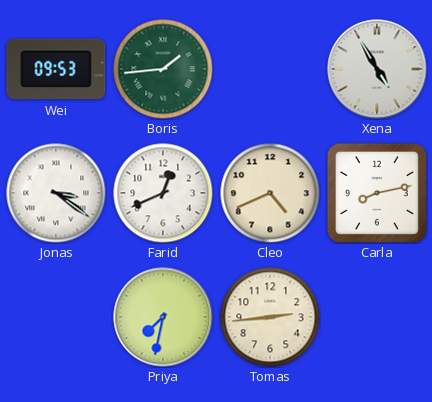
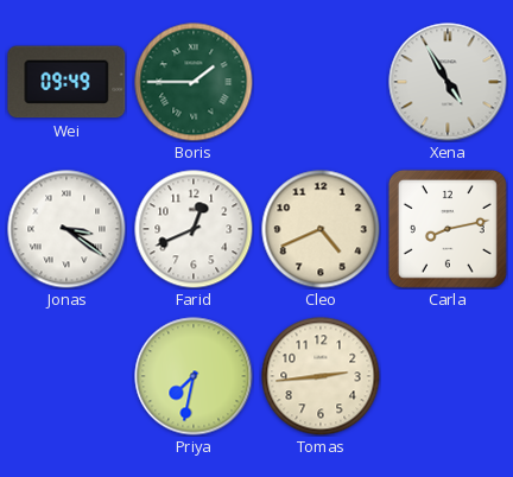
Wei: 09:53 -> 09:49
Boris: 1:44 -> 1:45
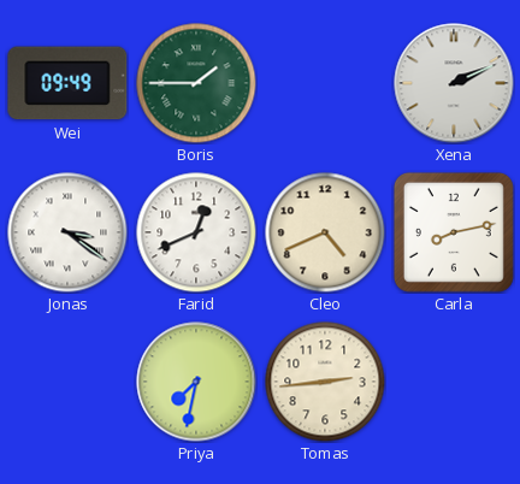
Xena: 4:55 -> 2:11
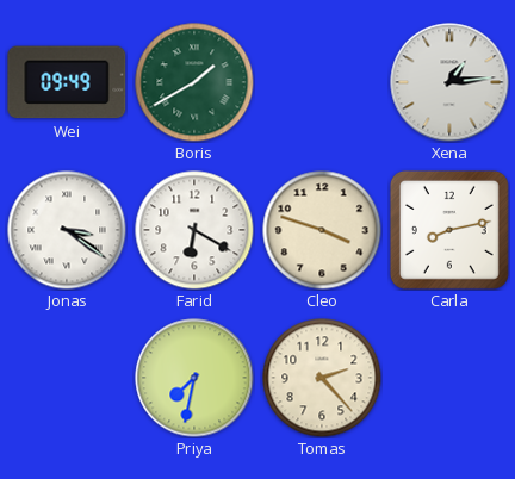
Boris: 1:45 -> 1:40
Xena: 2:11 -> 1:14
Farid: 12:41 -> 6:20
Cleo: 4:41 -> 3:48
Tomas: 2:44 -> 2:23
